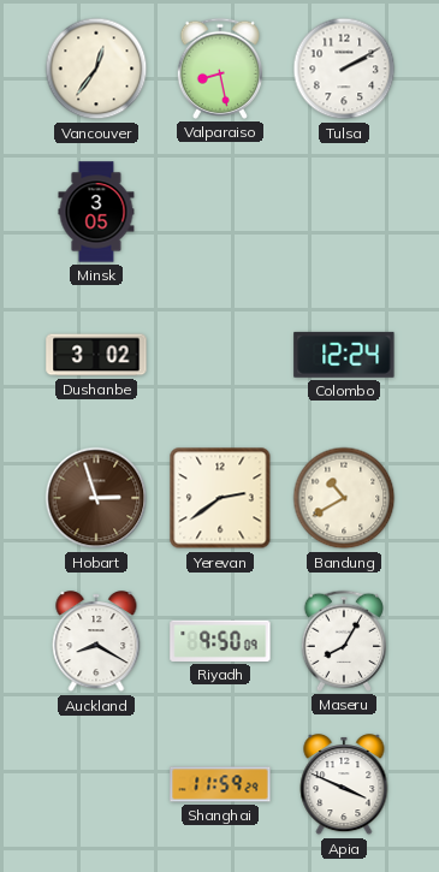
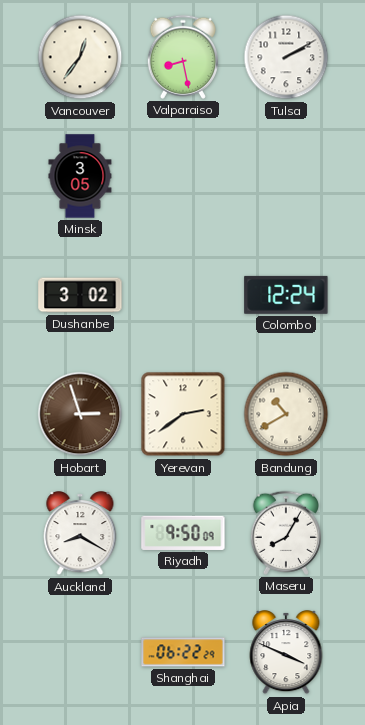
Shanghai: 11:59 -> 06:22
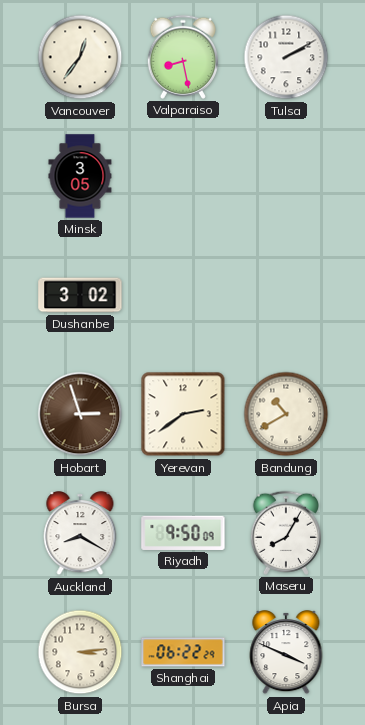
Colombo: 12:24 -> none
Bursa: none -> 3:14
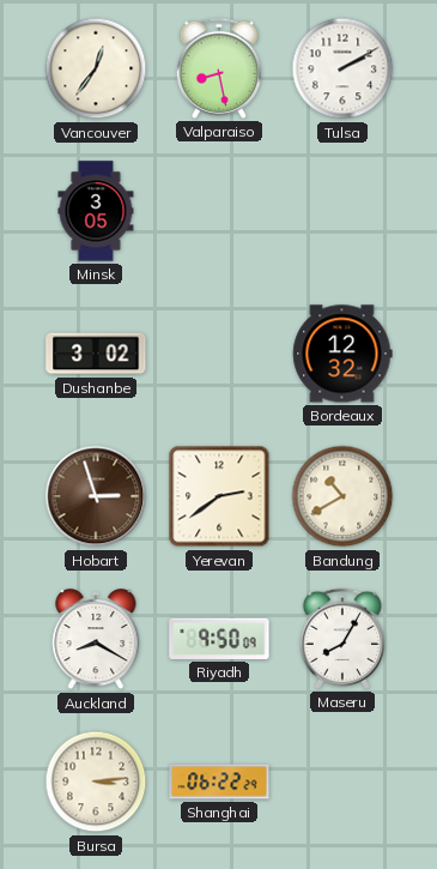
Bordeaux: none -> 12:32
Apia: 3:49 -> none
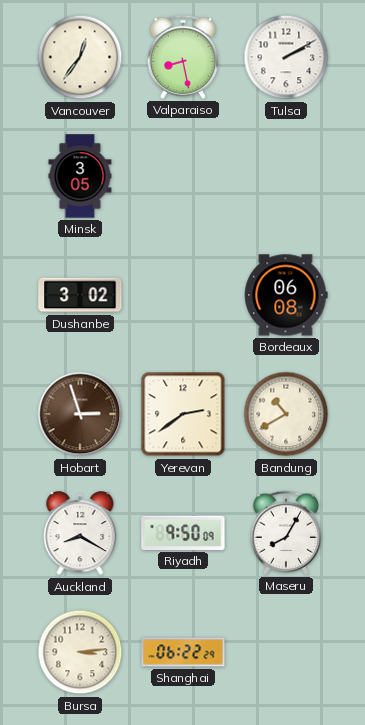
Bordeaux: 12:32 -> 06:08
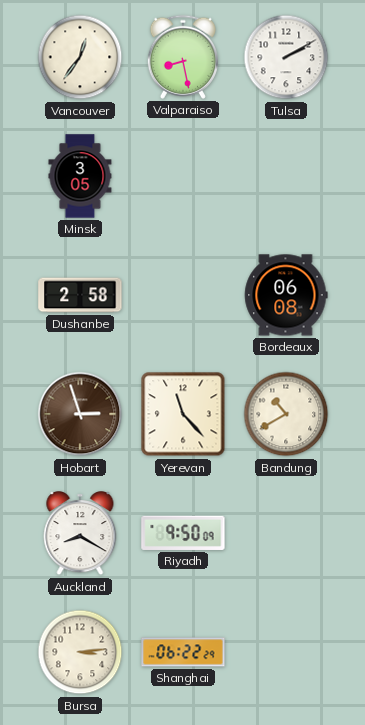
Dushanbe: 3:02 -> 2:58
Yerevan: 2:39 -> 11:23
Maseru: 8:05 -> none
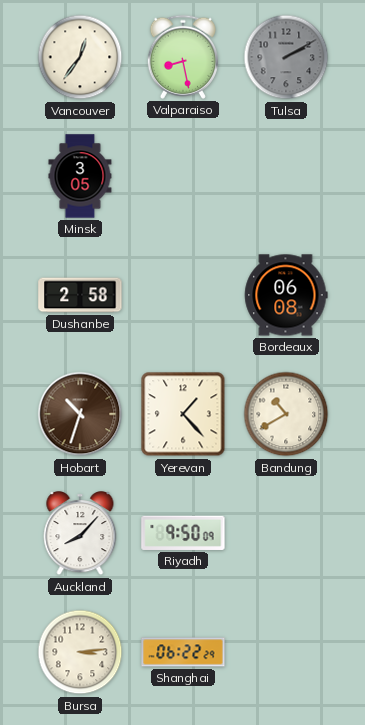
Tulsa dial: white -> grey
Hobart: 2:57 -> 10:33
Yerevan: 11:23 -> 1:23
Auckland: 8:20 -> 8:07
